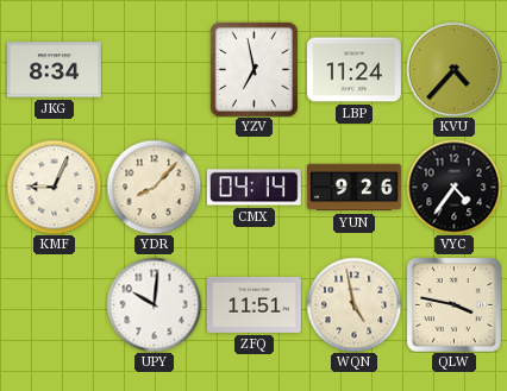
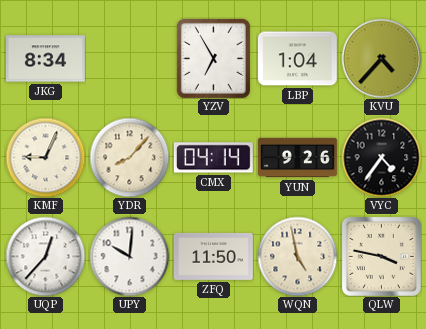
YZV: 6:58 -> 6:55
LBP: 11:24 -> 1:04
UQP: none -> 12:37
ZFQ: 11:51 -> 11:50
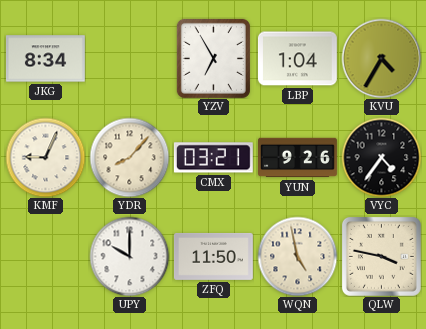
KVU: 4:37 -> 4:35
CMX: 04:14 -> 03:21
UQP: 12:37 -> none
UPY: 10:01 -> 10:00
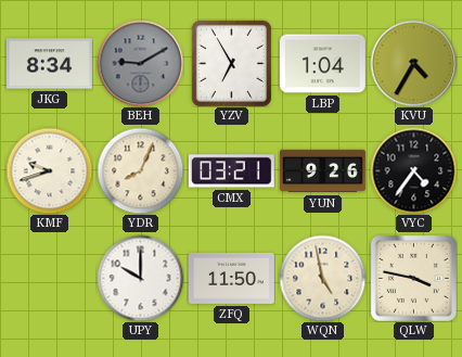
BEH: none -> 9:10
KMF: 9:04 -> 9:42
YDR: 8:07 -> 8:04
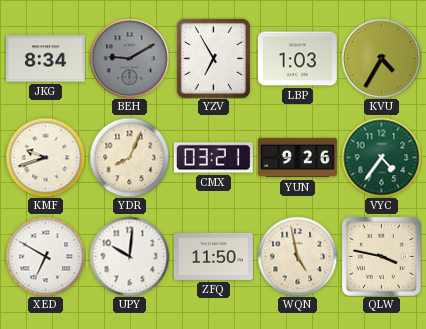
LBP: 1:04 -> 1:03
VYC dial: black -> green
XED: none -> 6:50
UPY: 10:00 -> 10:01
